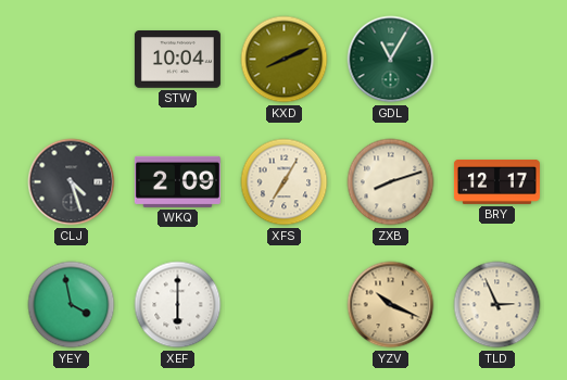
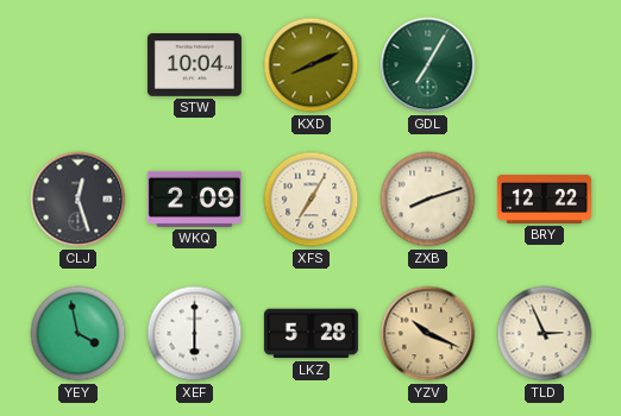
GDL: 11:05 -> 7:05
CLJ: 4:27 -> 12:27
BRY: 12:17 -> 12:22
LKZ: none -> 5:28
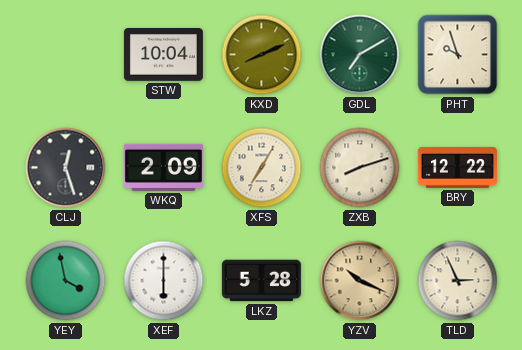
GDL: 7:05 -> 7:10
PHT: none -> 9:57
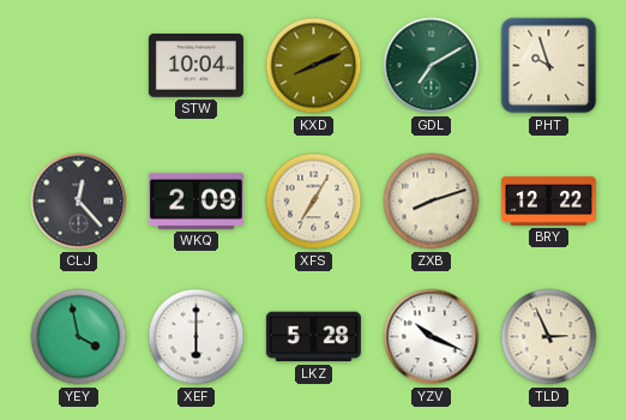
CLJ: 12:27 -> 12:23
YZV dial: champagne -> white
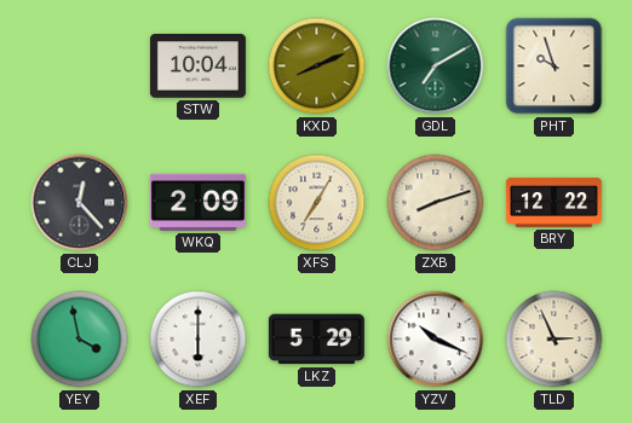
LKZ: 5:28 -> 5:29
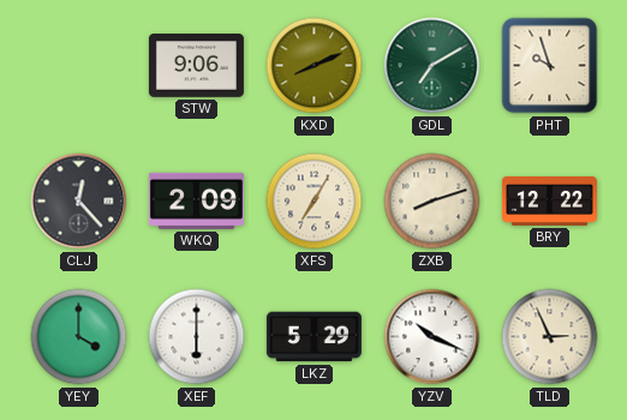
STW: 10:04 -> 9:06
YEY: 3:58 -> 4:00
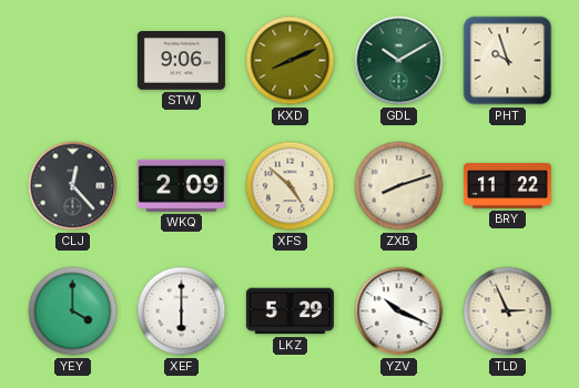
GDL: 7:10 -> 10:10
XFS: 7:05 -> 4:52
BRY: 12:22 -> 11:22
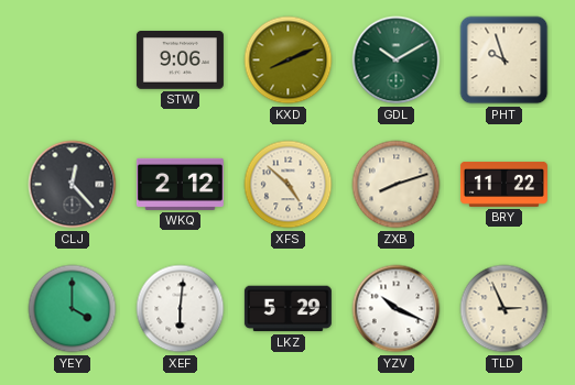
WKQ: 2:09 -> 2:12
XEF: 6:00 -> 6:01
